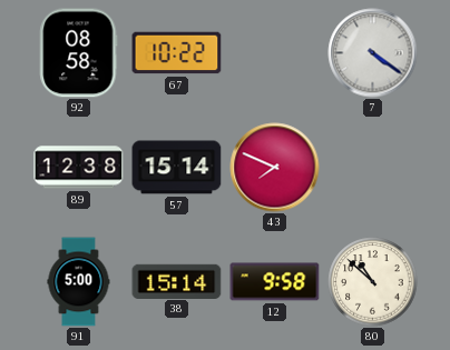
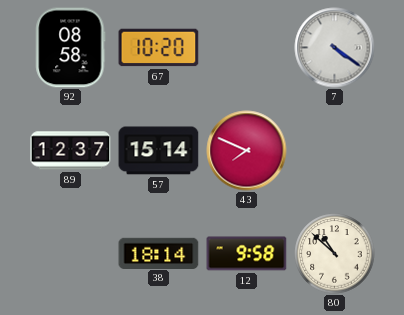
67: 10:22 -> 10:20
89: 12:38 -> 12:37
91: 5:00 -> none
38: 15:14 -> 18:14
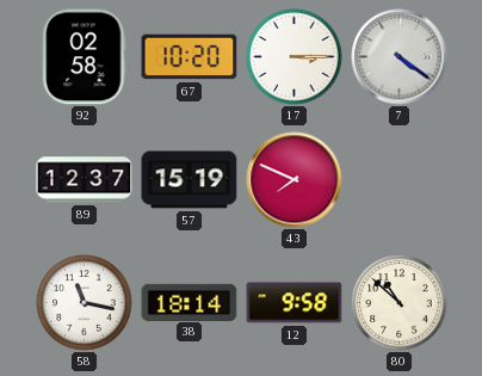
92: 08:58 -> 02:58
17: none -> 3:15
57: 15:14 -> 15:19
58: none -> 11:17
